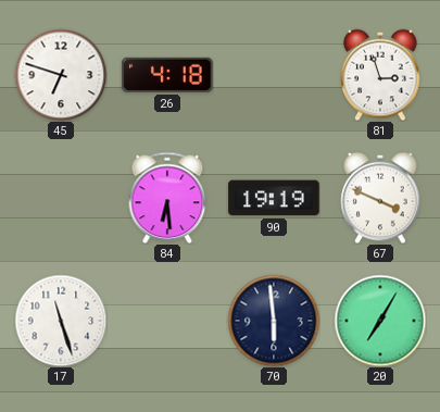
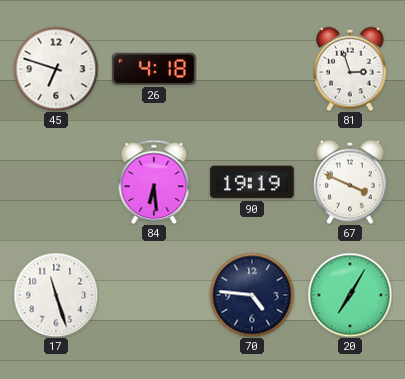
70: 5:59 -> 4:46
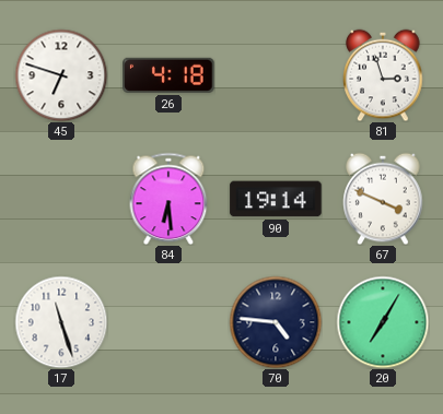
90: 19:19 -> 19:14
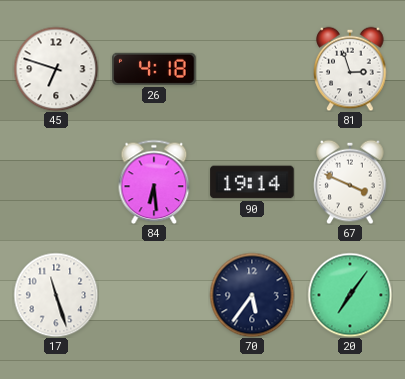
70: 4:46 -> 5:36
20: 7:05 -> 7:06
